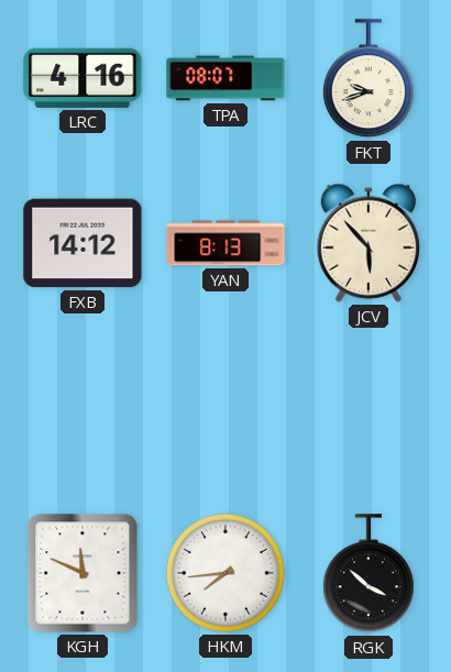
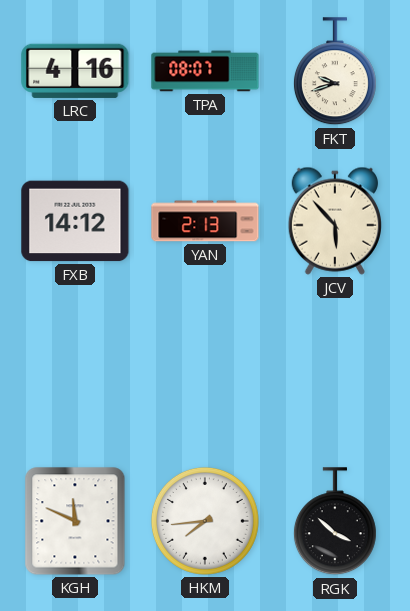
YAN: 8:13 -> 2:13
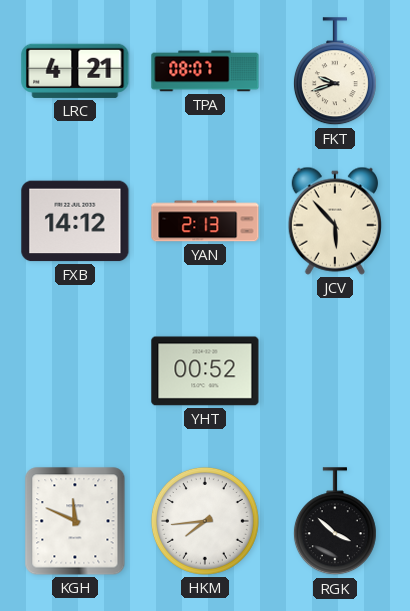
LRC: 4:16 -> 4:21
YHT: none -> 00:52
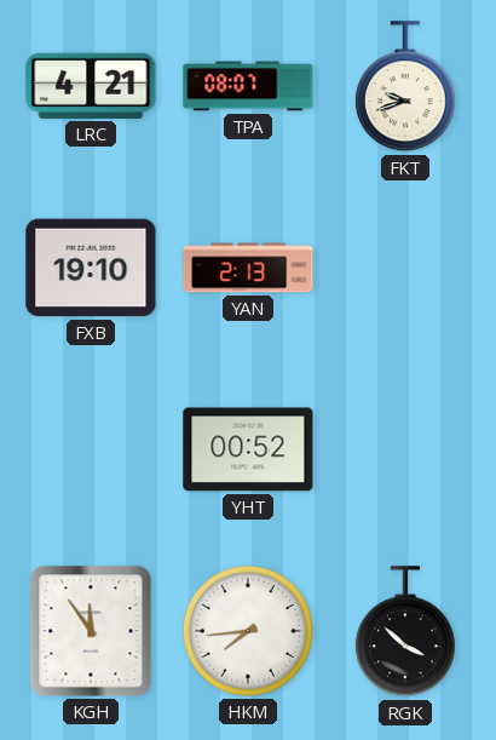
FXB: 14:12 -> 19:10
JCV: 5:53 -> none
KGH: 11:49 -> 11:54
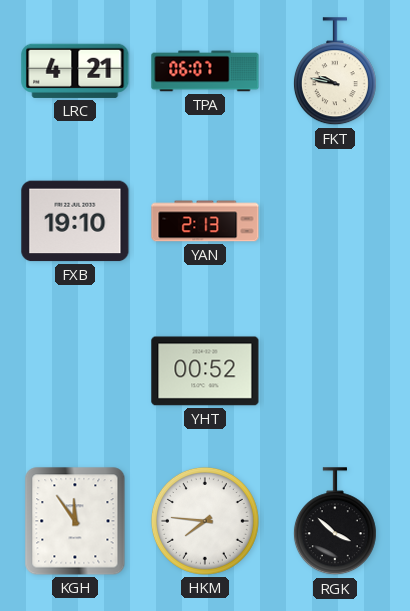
TPA: 08:07 -> 06:07
FKT: 9:42 -> 9:47
HKM: 7:44 -> 7:46
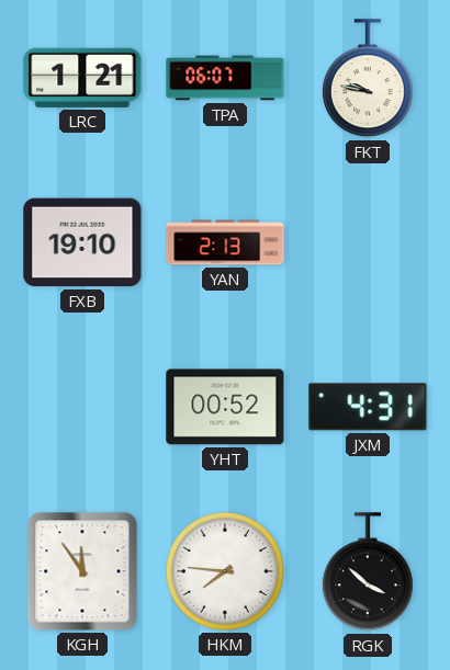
LRC: 4:21 -> 1:21
JXM: none -> 4:31
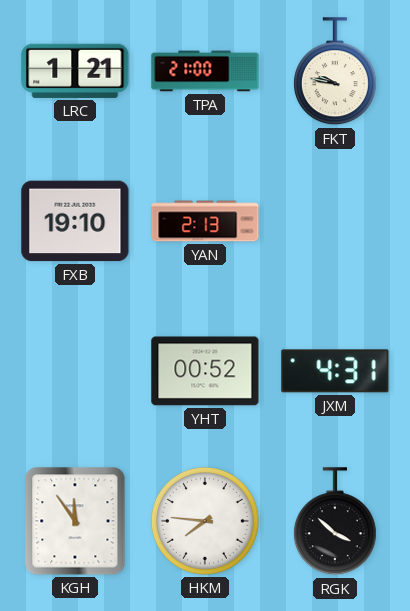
TPA: 06:07 -> 21:00
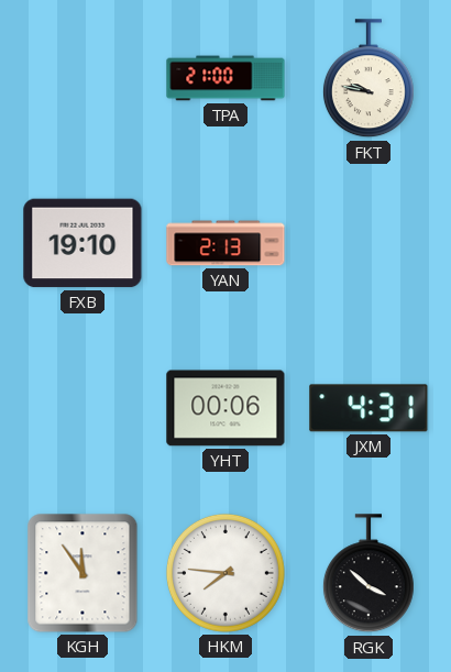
LRC: 1:21 -> none
YHT: 00:52 -> 00:06
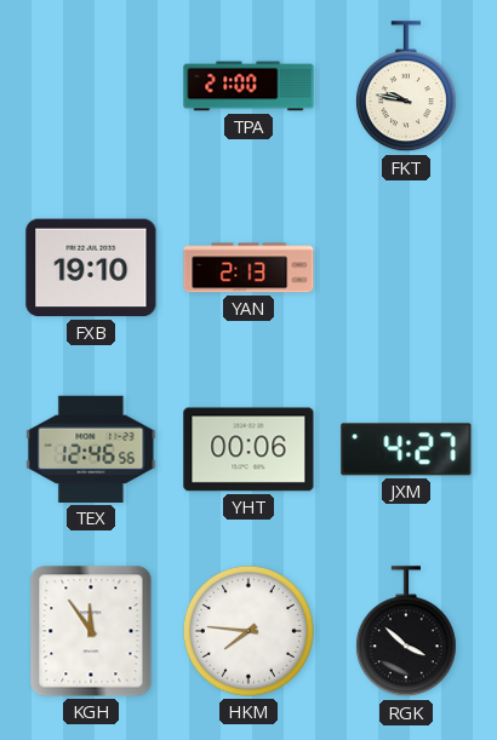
TEX: none -> 12:46
JXM: 4:31 -> 4:27
